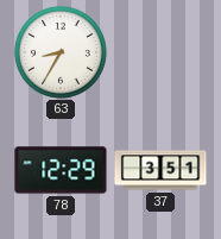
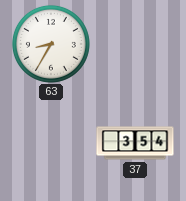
78: 12:29 -> none
37: 3:51 -> 3:54
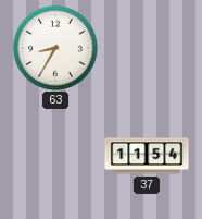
37: 3:54 -> 11:54
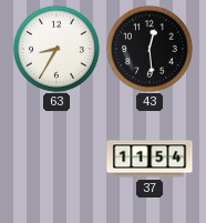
43: none -> 12:29
